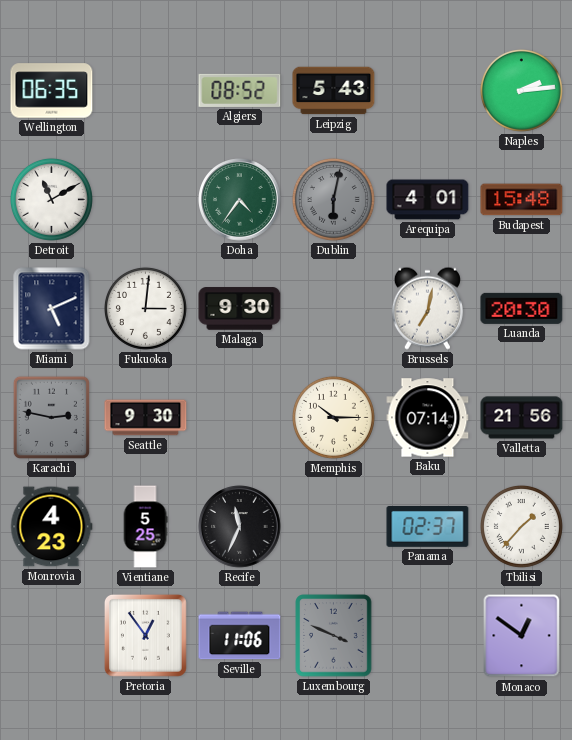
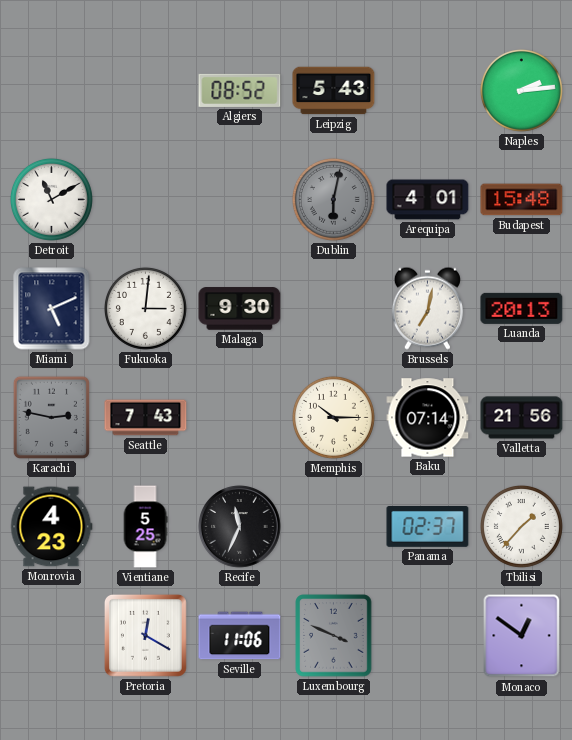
Wellington: 06:35 -> none
Doha: 4:36 -> none
Luanda: 20:30 -> 20:13
Seattle: 9:30 -> 7:43
Pretoria: 12:54 -> 12:20
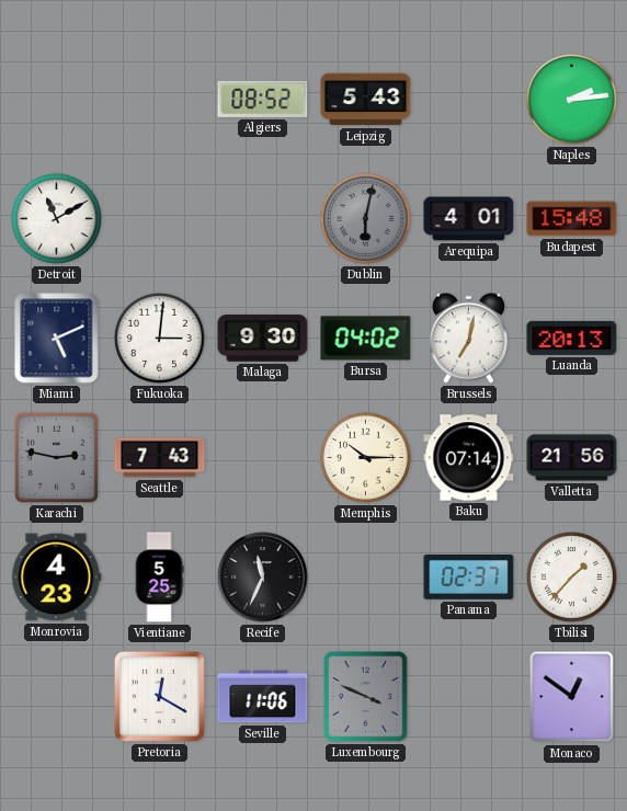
Bursa: none -> 04:02
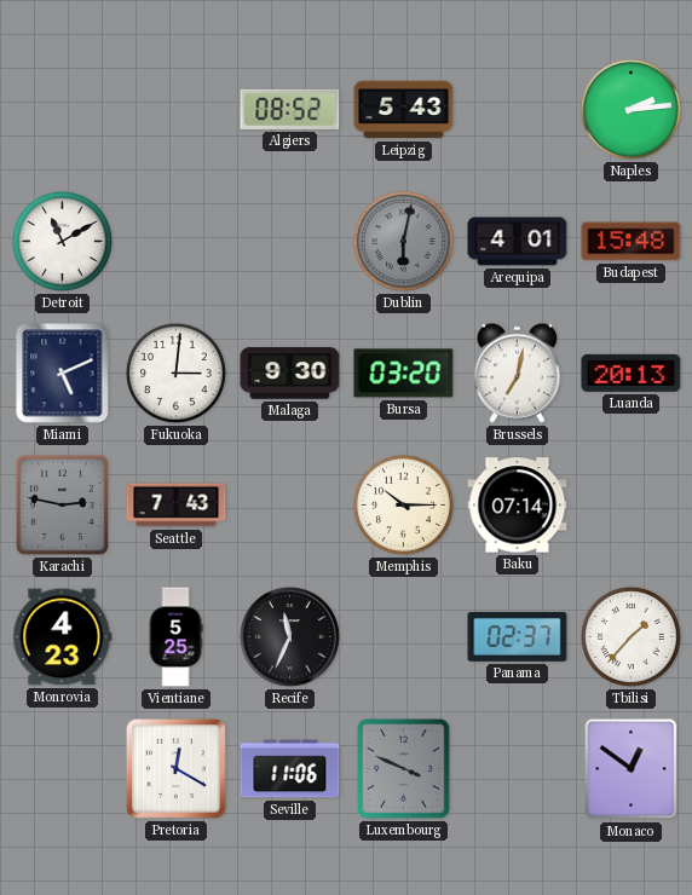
Bursa: 04:02 -> 03:20
Valletta: 21:56 -> none
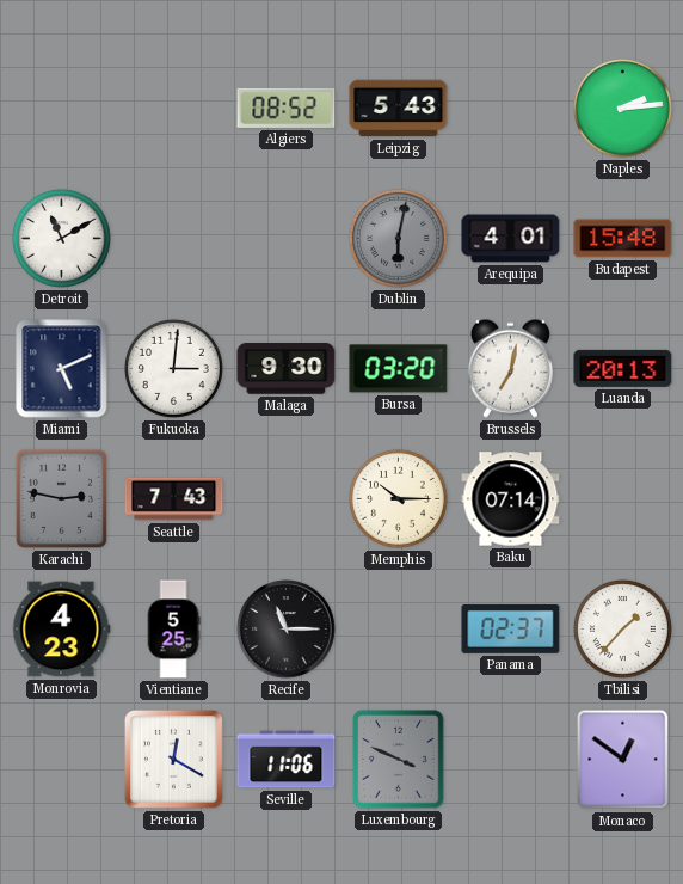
Recife: 11:34 -> 11:15
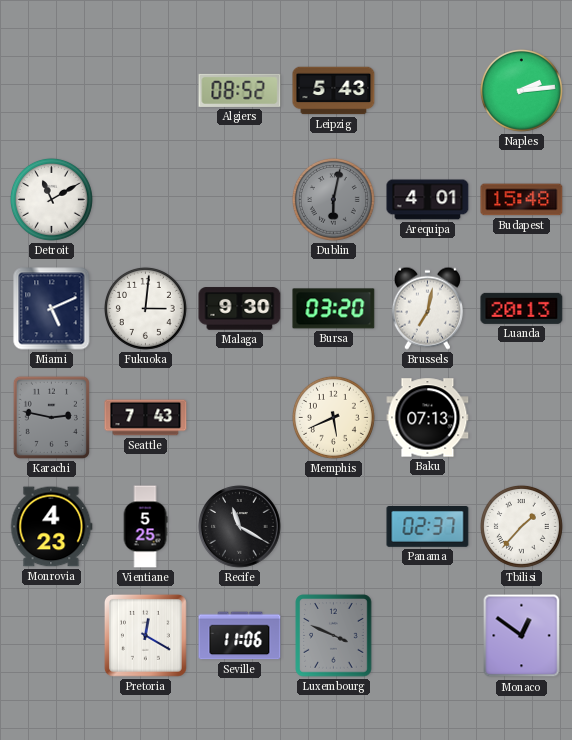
Memphis: 10:15 -> 5:41
Baku: 07:14 -> 07:13
Recife: 11:15 -> 11:20
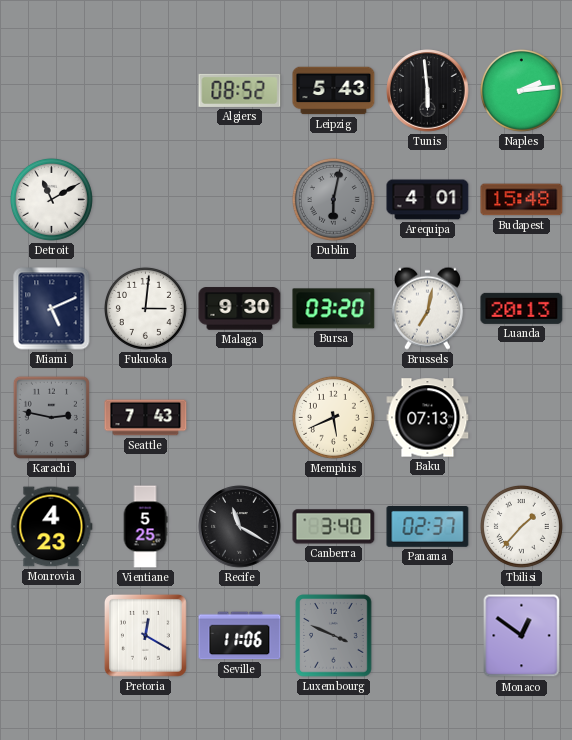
Tunis: none -> 5:59
Canberra: none -> 3:40
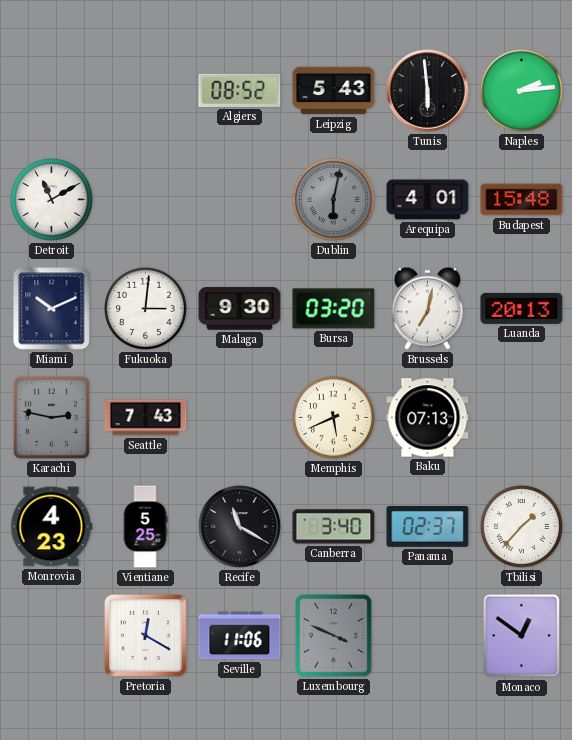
Miami: 5:11 -> 10:11
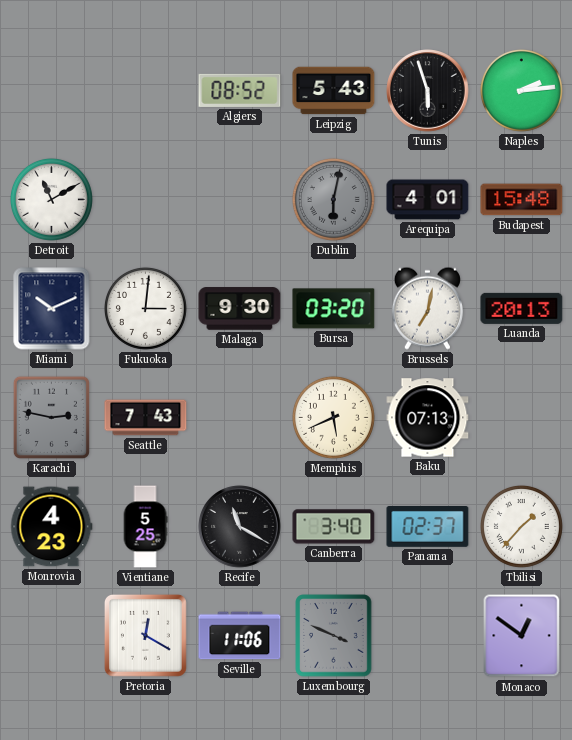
Tunis: 5:59 -> 5:57
